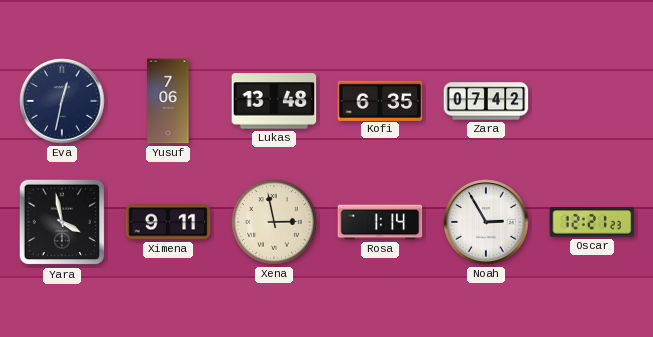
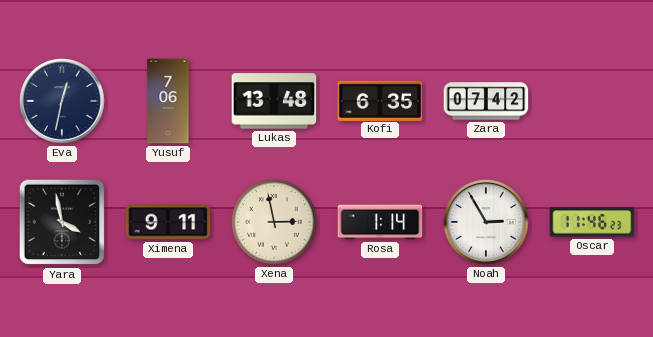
Oscar: 12:21 -> 11:46
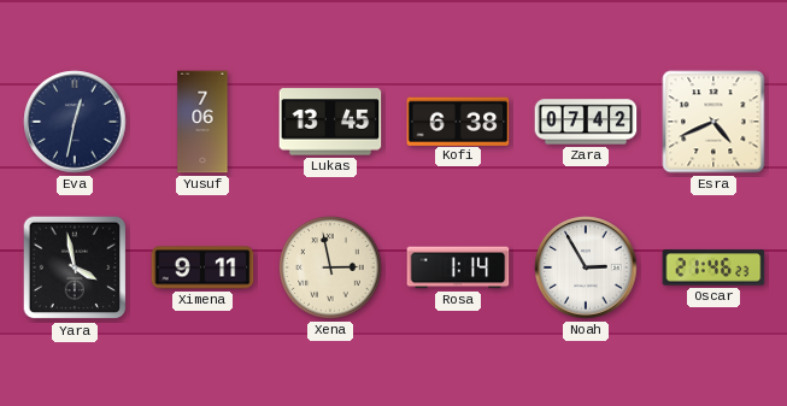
Lukas: 13:48 -> 13:45
Kofi: 6:35 -> 6:38
Esra: none -> 4:41
Oscar: 11:46 -> 21:46
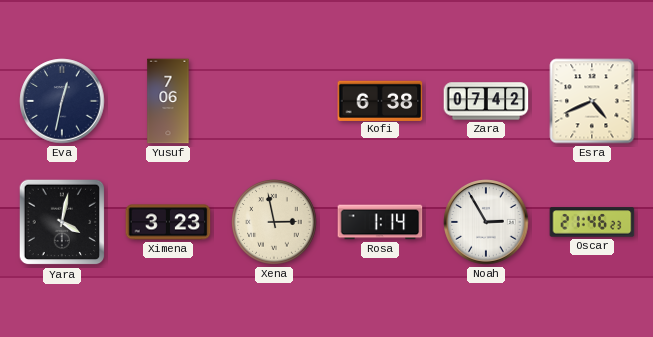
Lukas: 13:45 -> none
Yara: 3:58 -> 4:02
Ximena: 9:11 -> 3:23
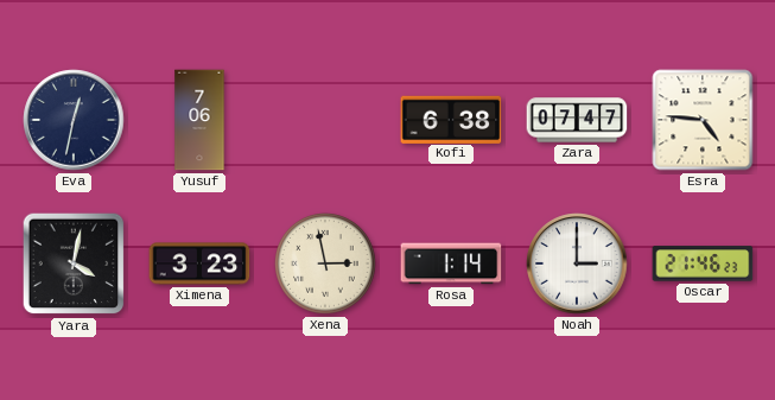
Zara: 07:42 -> 07:47
Esra: 4:41 -> 4:46
Noah: 2:55 -> 3:00
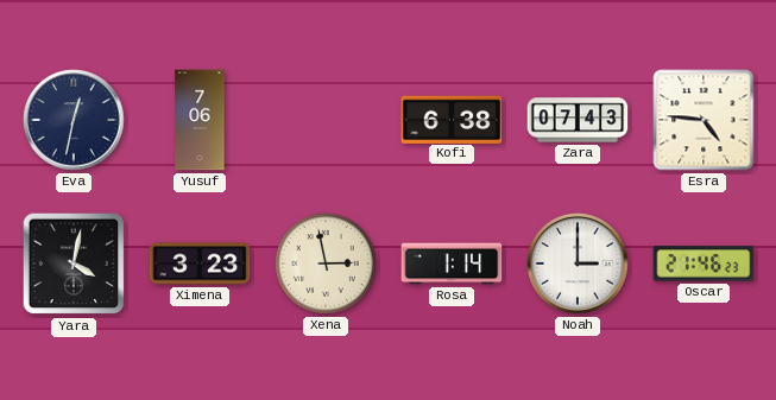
Zara: 07:47 -> 07:43
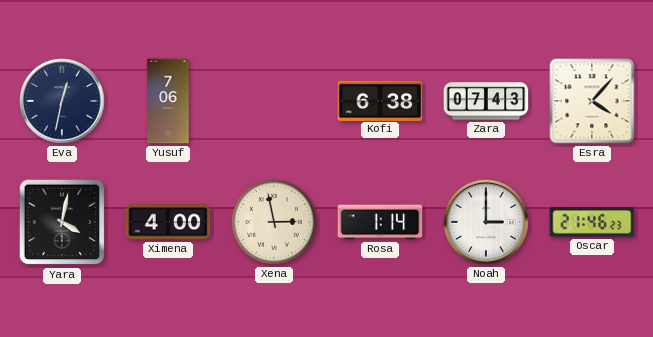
Esra: 4:46 -> 4:07
Ximena: 3:23 -> 4:00
